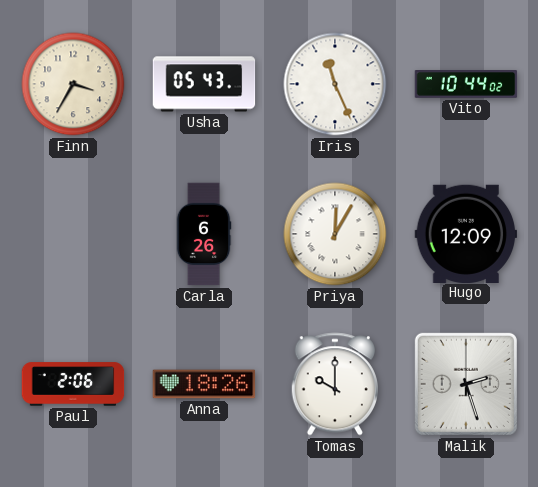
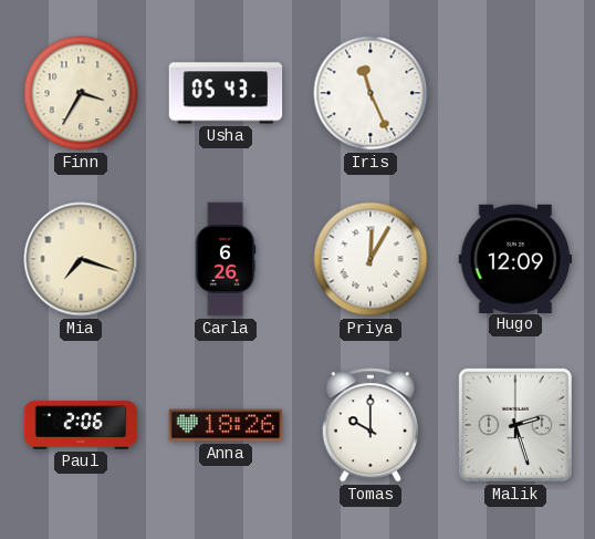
Vito: 10:44 -> none
Mia: none -> 7:18
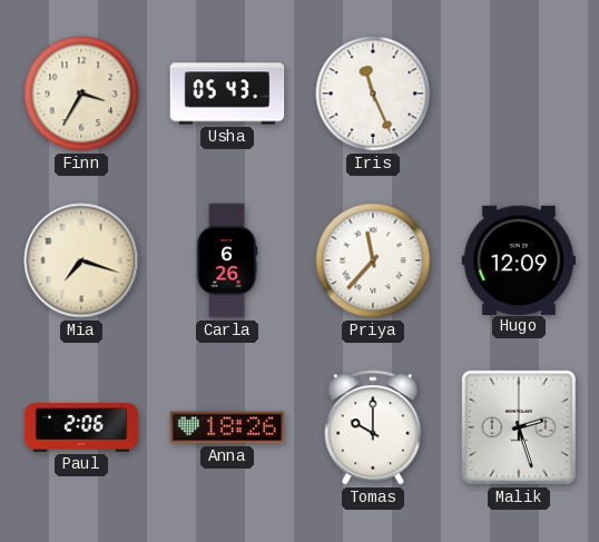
Priya: 12:05 -> 11:37
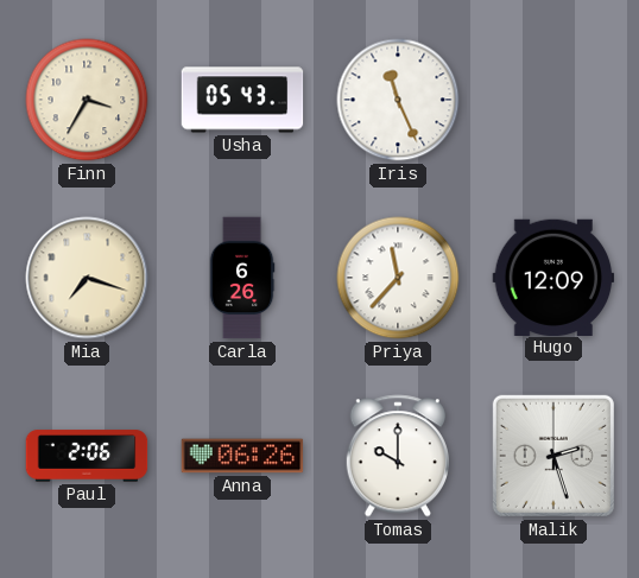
Anna: 18:26 -> 06:26
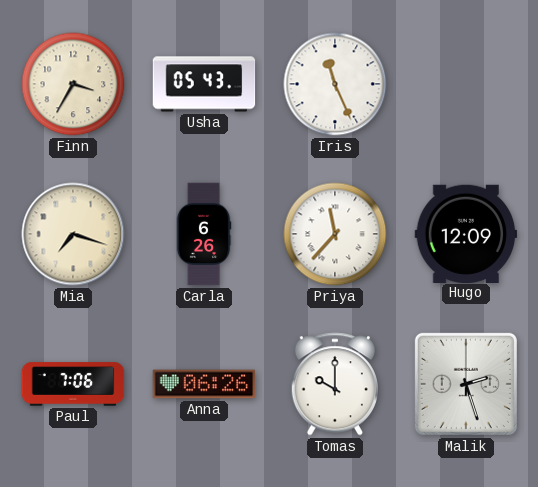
Paul: 2:06 -> 7:06
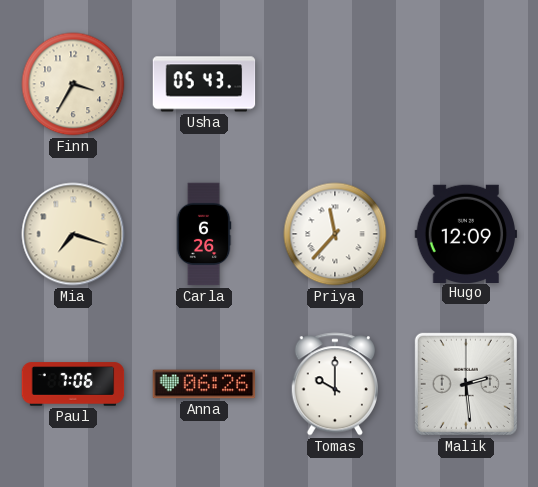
Iris: 11:26 -> none
Malik: 2:27 -> 2:29
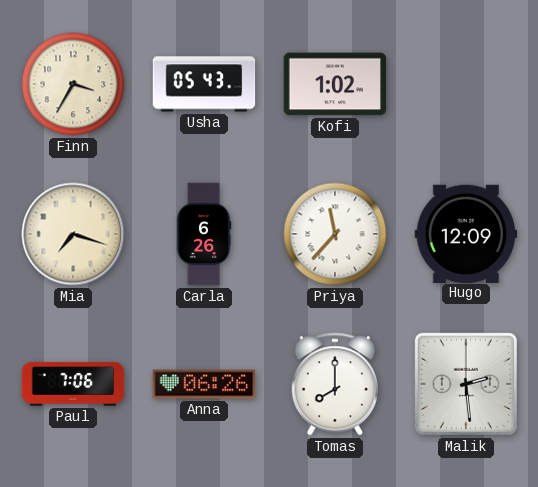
Kofi: none -> 1:02
Tomas: 10:00 -> 8:00
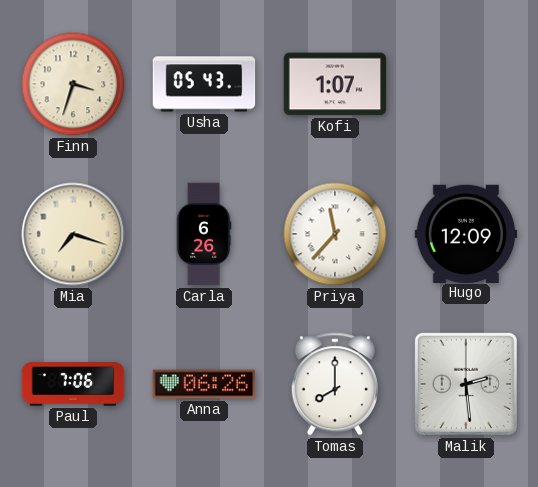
Finn: 3:35 -> 3:33
Kofi: 1:02 -> 1:07
